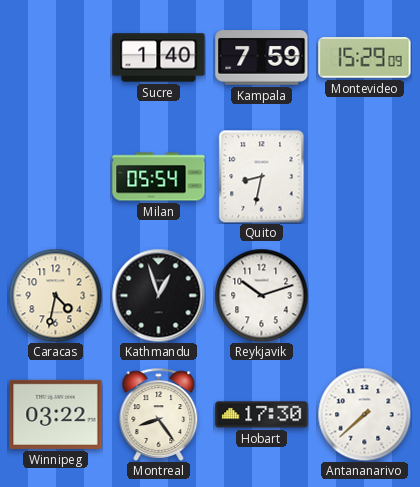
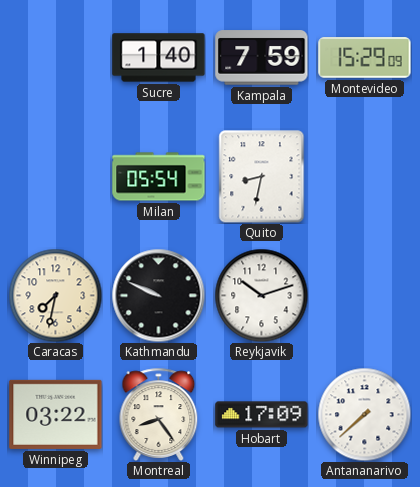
Caracas: 4:32 -> 7:32
Kathmandu: 12:57 -> 9:49
Hobart: 17:30 -> 17:09
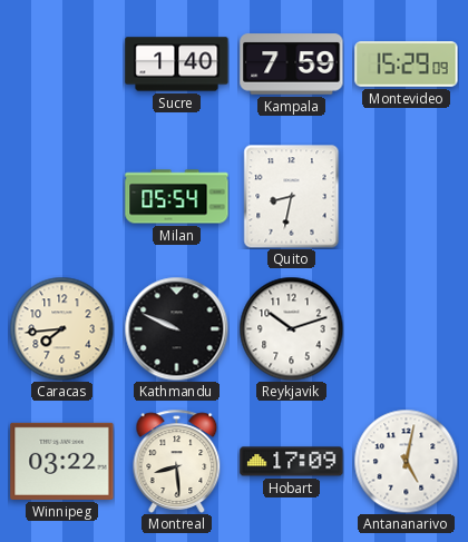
Caracas: 7:32 -> 7:44
Montreal: 8:24 -> 8:29
Antananarivo: 7:38 -> 5:02
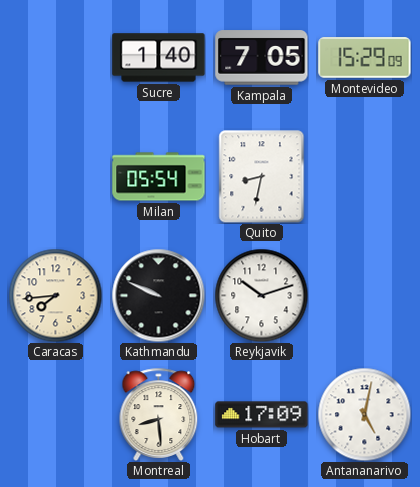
Kampala: 7:59 -> 7:05
Winnipeg: 03:22 -> none
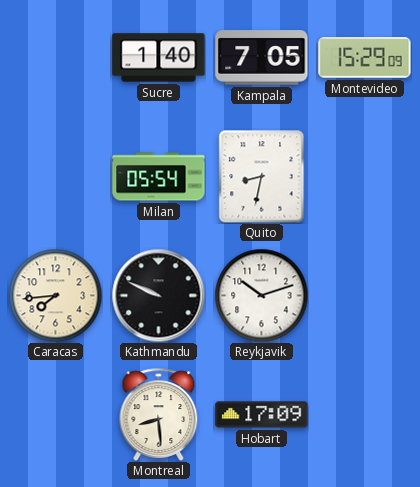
Antananarivo: 5:02 -> none
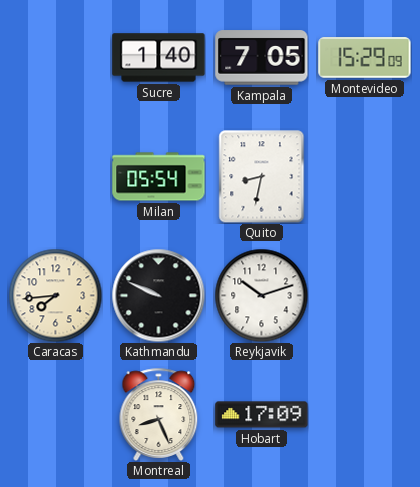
Montreal: 8:29 -> 8:26
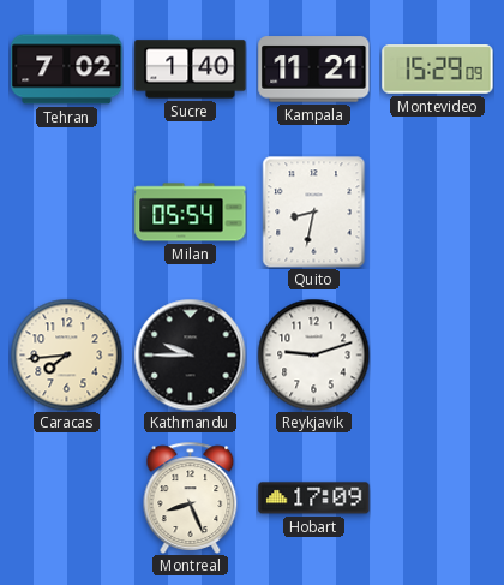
Tehran: none -> 7:02
Kampala: 7:05 -> 11:21
Kathmandu: 9:49 -> 9:45
Reykjavik: 10:12 -> 9:12
